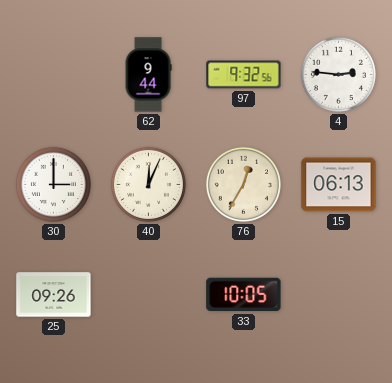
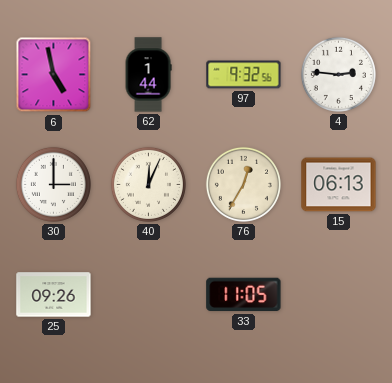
6: none -> 4:58
62: 9:44 -> 1:44
33: 10:05 -> 11:05
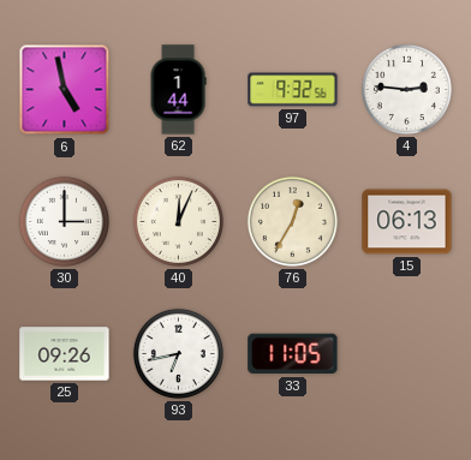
93: none -> 6:43
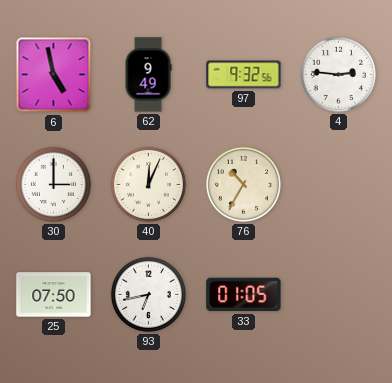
62: 1:44 -> 9:49
76: 12:35 -> 10:35
15: 06:13 -> none
25: 09:26 -> 07:50
33: 11:05 -> 01:05
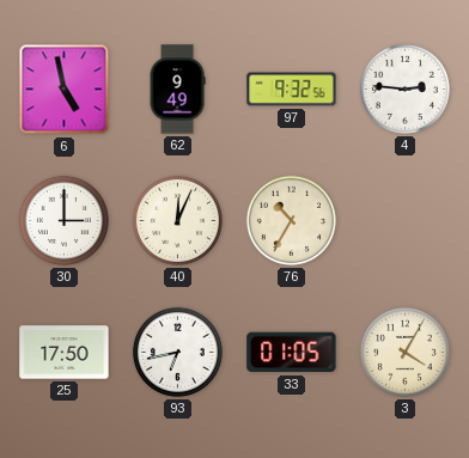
25: 07:50 -> 17:50
3: none -> 4:05
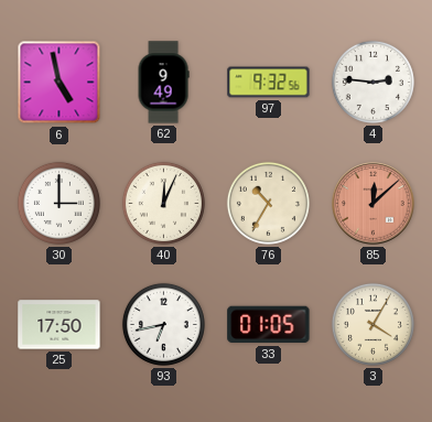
85: none -> 12:08
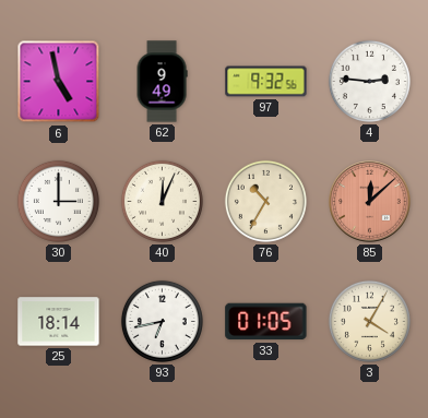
25: 17:50 -> 18:14
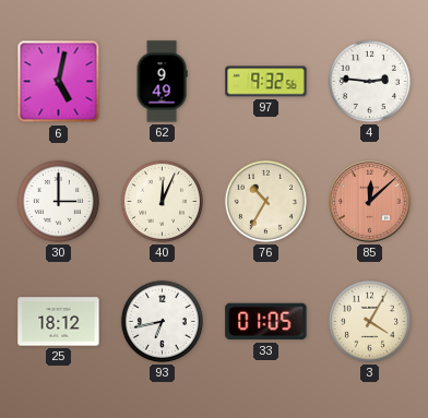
6: 4:58 -> 5:02
25: 18:14 -> 18:12
